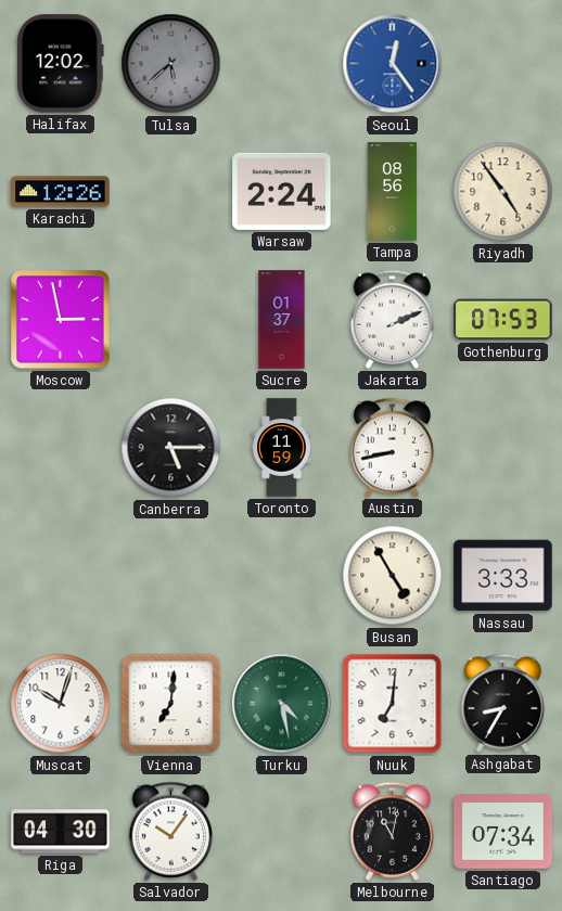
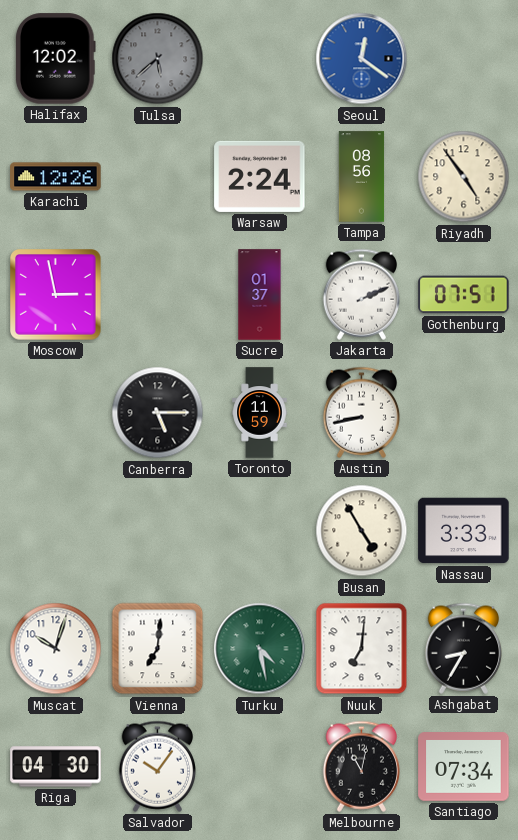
Seoul: 12:24 -> 12:21
Gothenburg: 07:53 -> 07:51
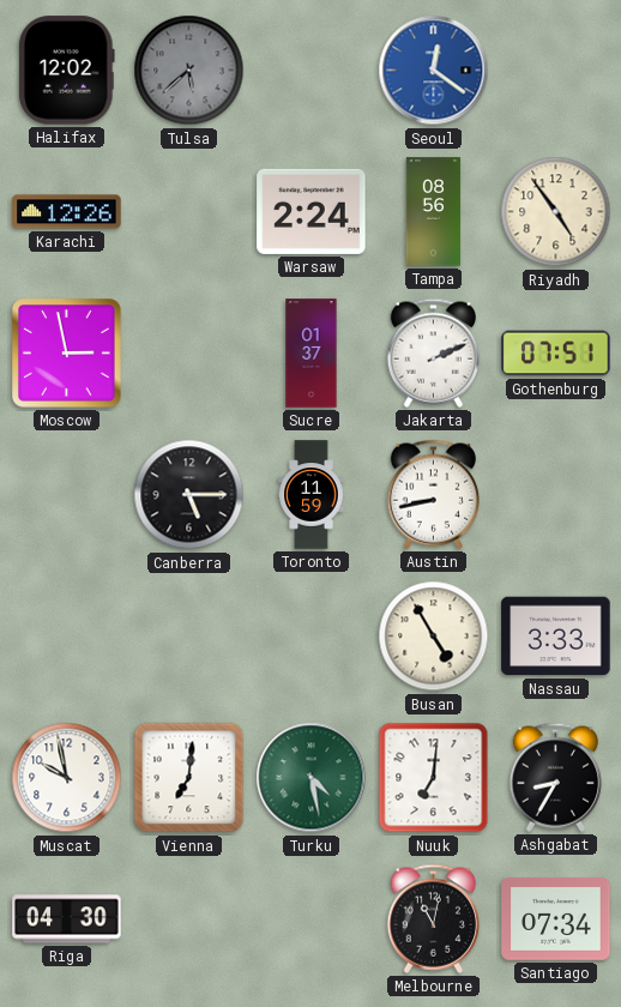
Muscat: 10:03 -> 9:58
Salvador: 10:06 -> none
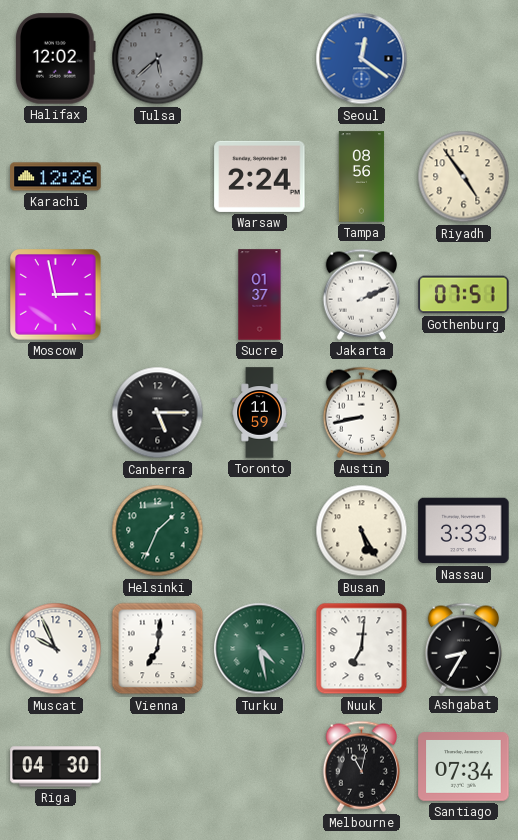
Helsinki: none -> 1:34
Busan: 4:55 -> 5:25
Muscat: 9:58 -> 9:56
